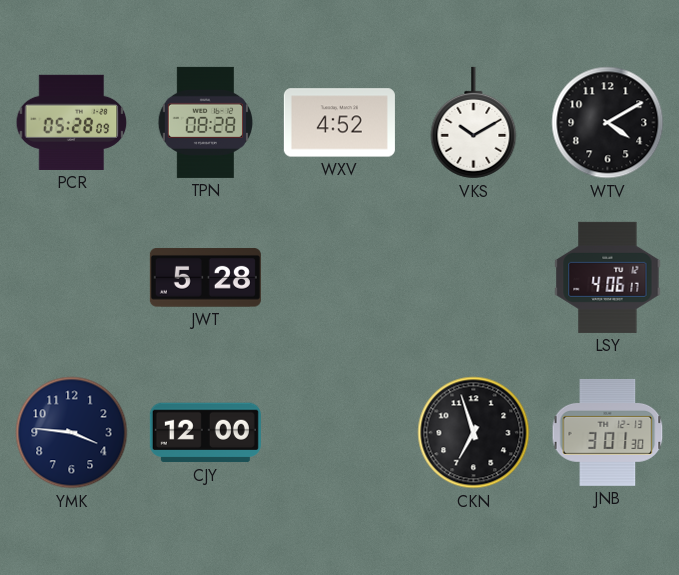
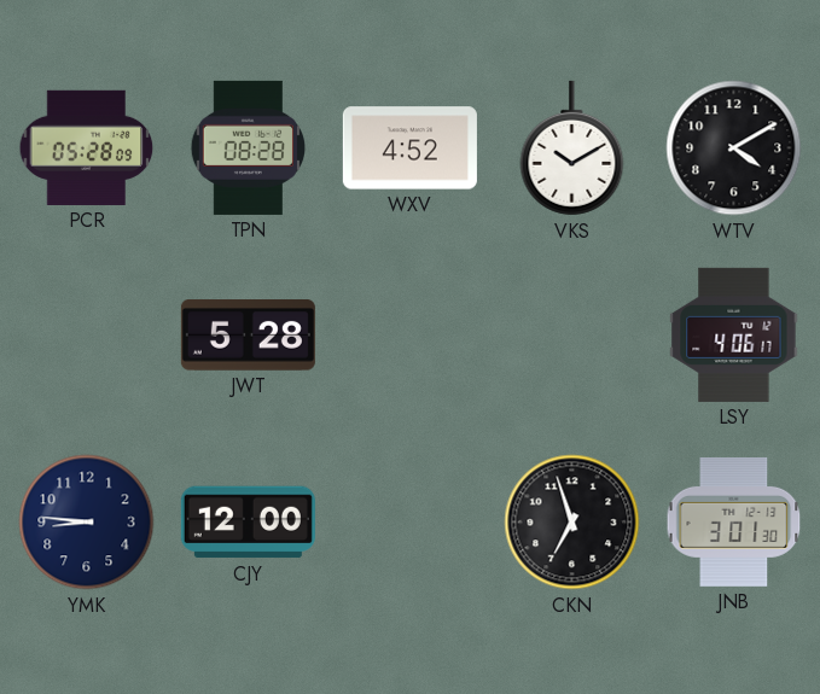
YMK: 3:46 -> 8:46
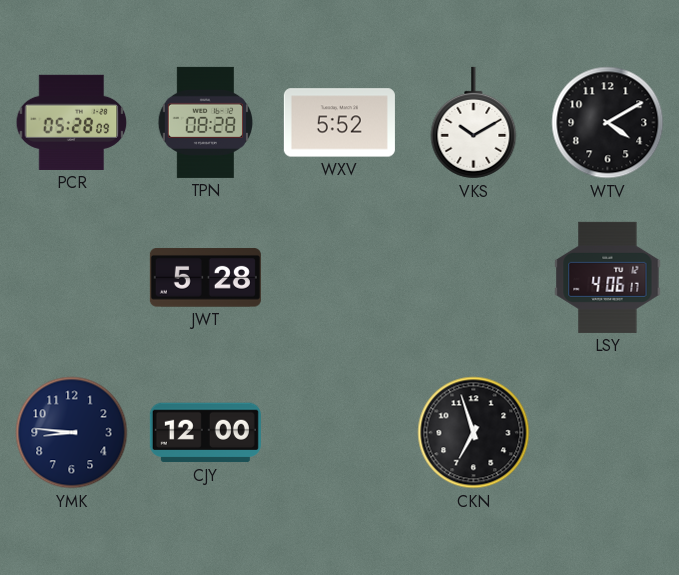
WXV: 4:52 -> 5:52
JNB: 3:01 -> none
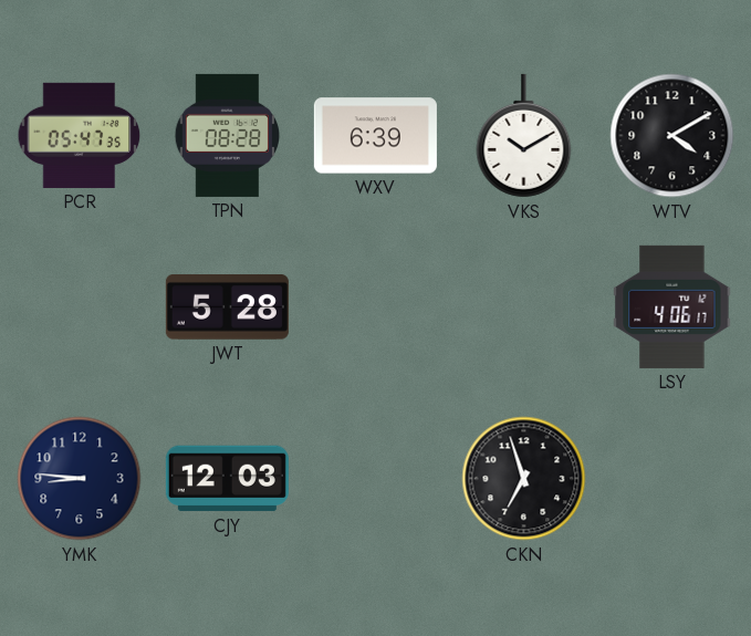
PCR: 05:28 -> 05:47
WXV: 5:52 -> 6:39
CJY: 12:00 -> 12:03
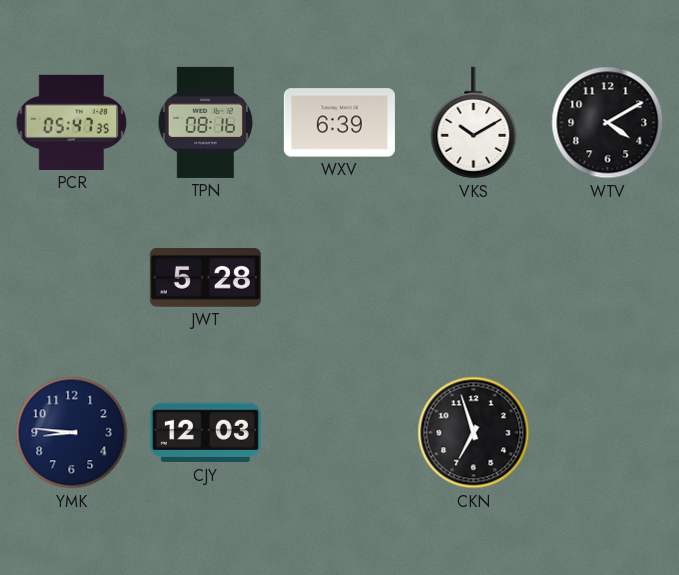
TPN: 08:28 -> 08:16
LSY: 4:06 -> none
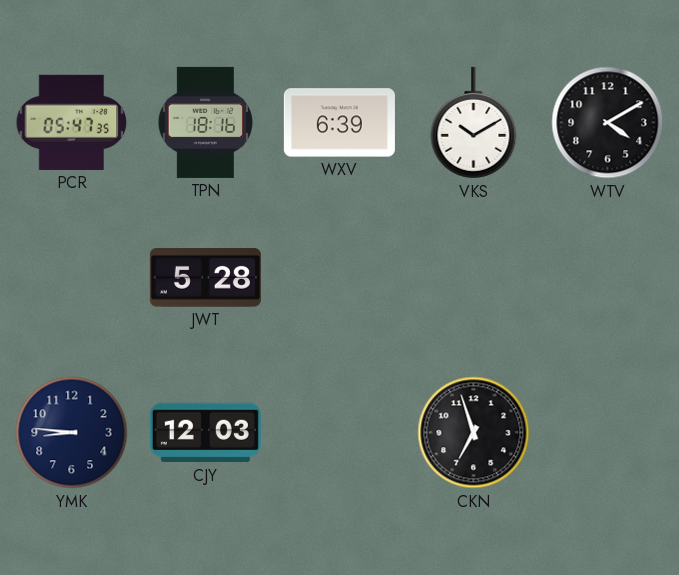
TPN: 08:16 -> 18:16
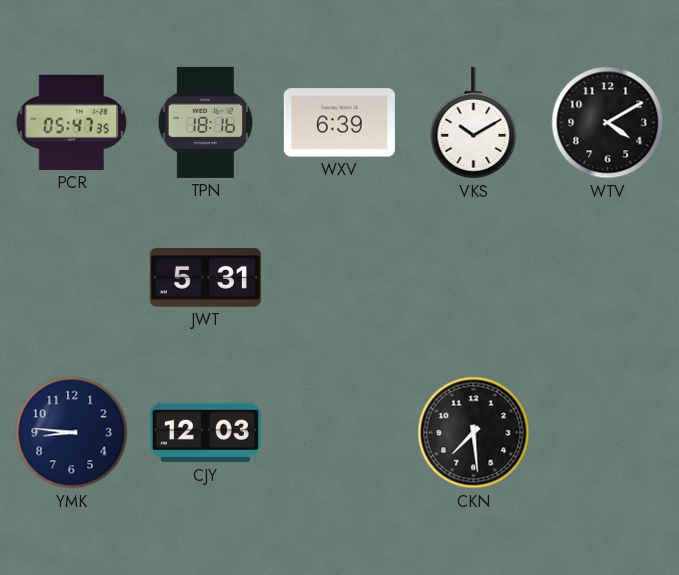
JWT: 5:28 -> 5:31
CKN: 6:57 -> 7:29
